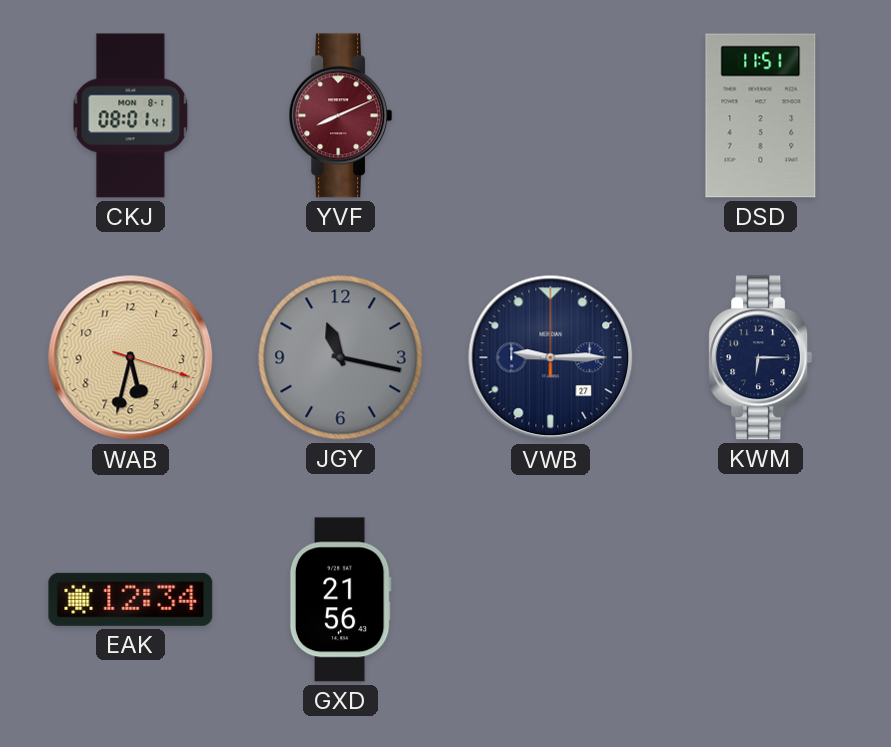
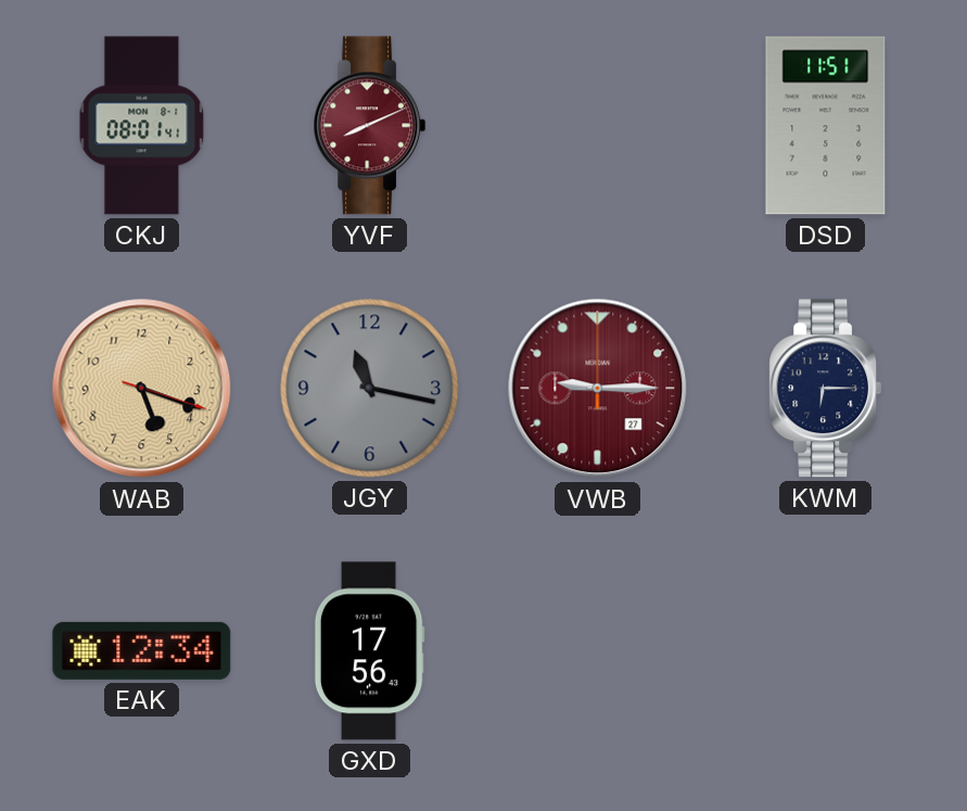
WAB: 5:32 -> 5:18
VWB dial: navy -> burgundy
GXD: 21:56 -> 17:56
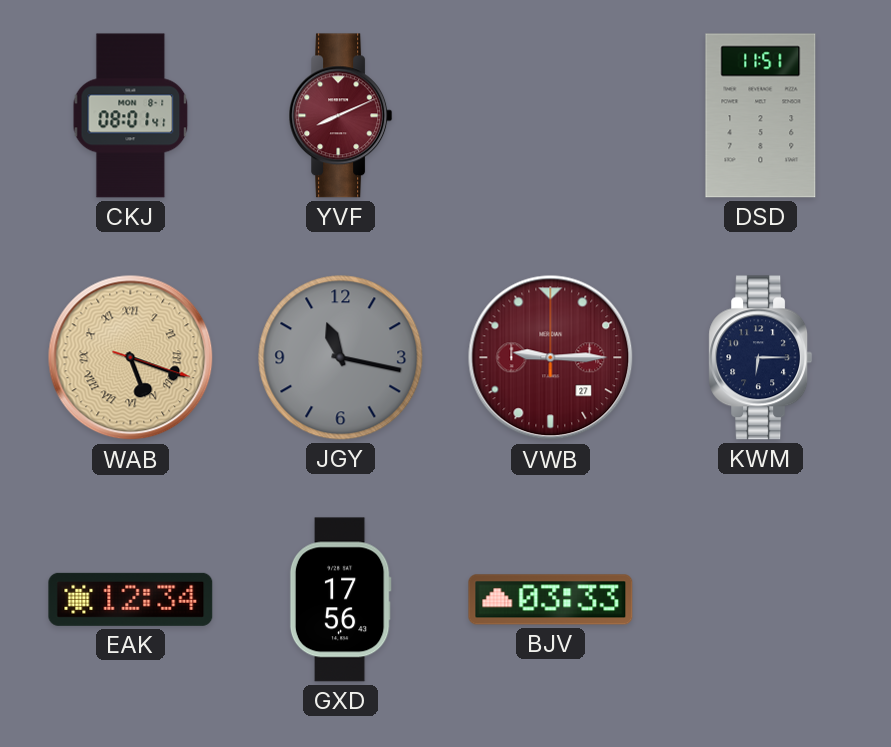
WAB numerals: Arabic -> Roman
BJV: none -> 03:33
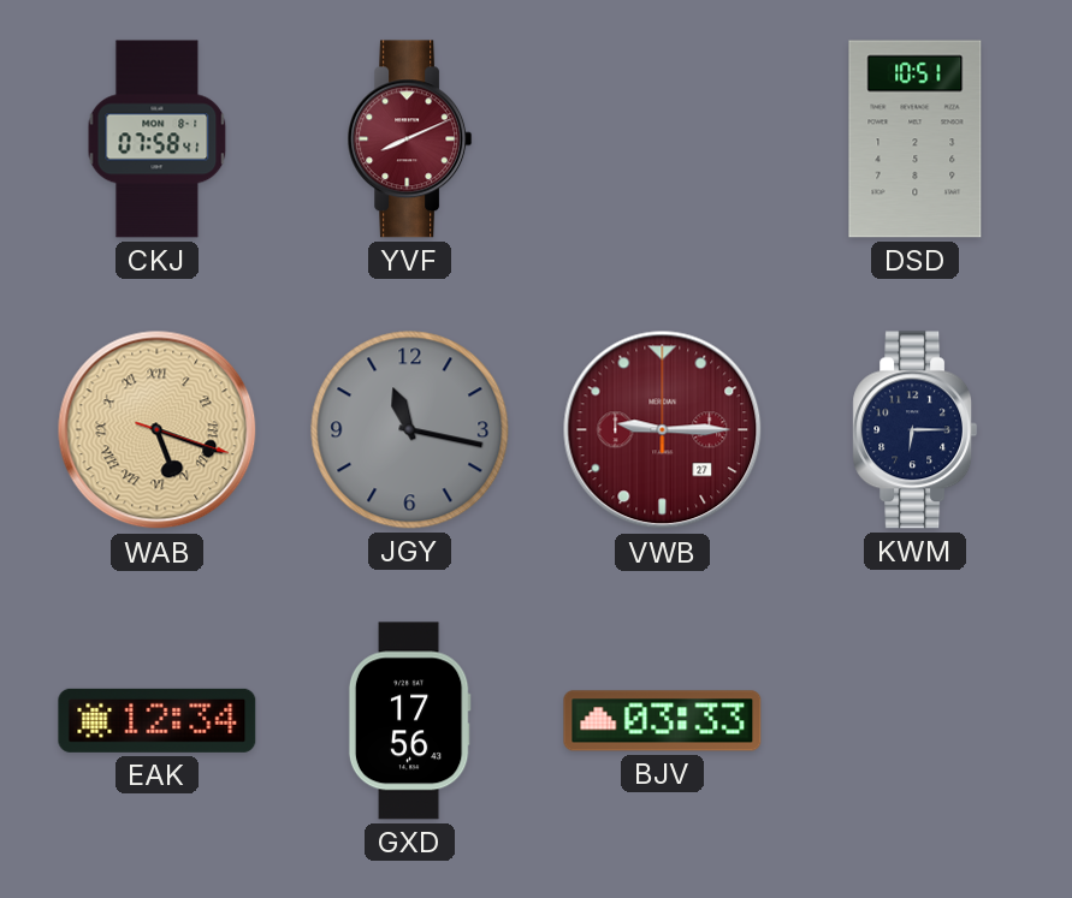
CKJ: 08:01 -> 07:58
DSD: 11:51 -> 10:51
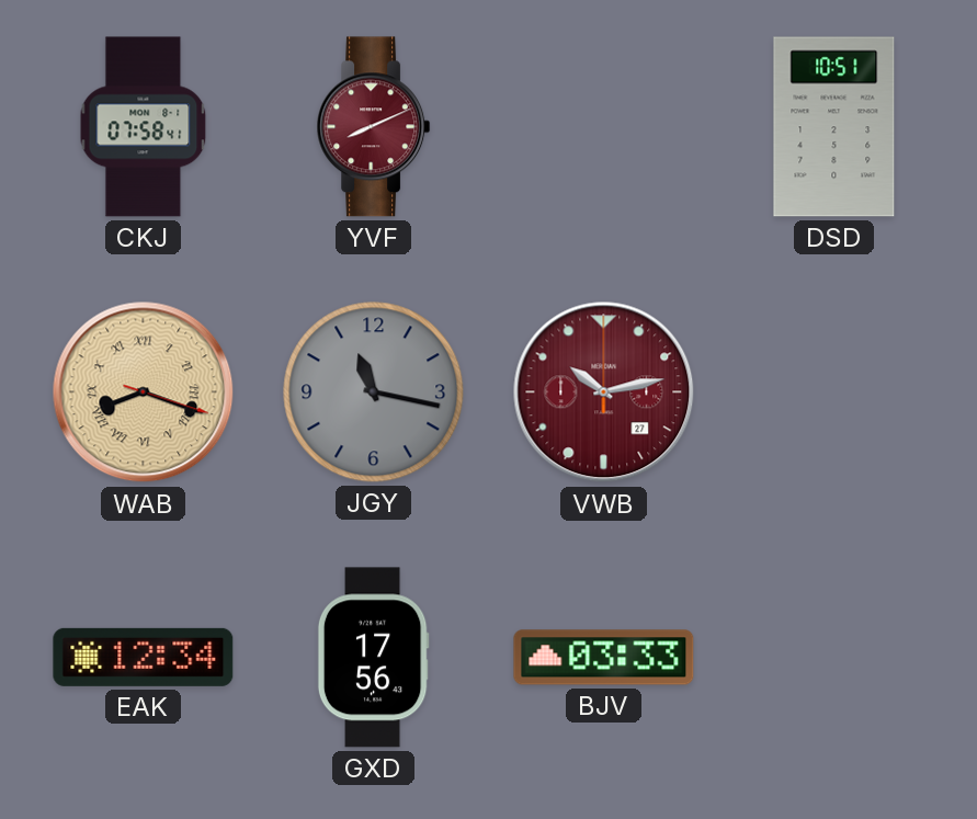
WAB: 5:18 -> 8:18
VWB: 9:15 -> 10:13
KWM: 6:15 -> none
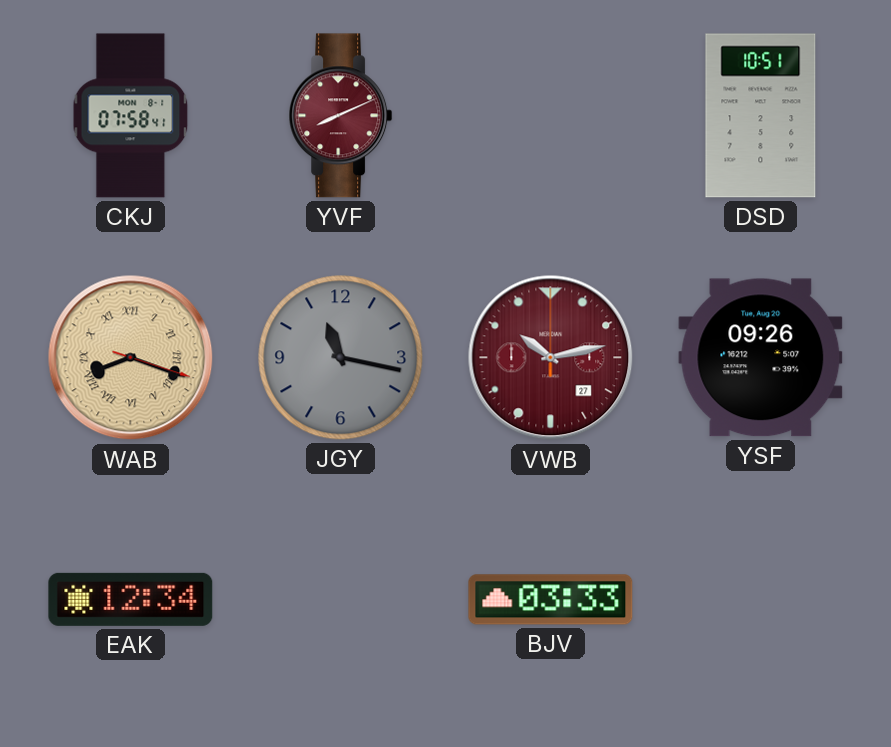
YSF: none -> 09:26
GXD: 17:56 -> none
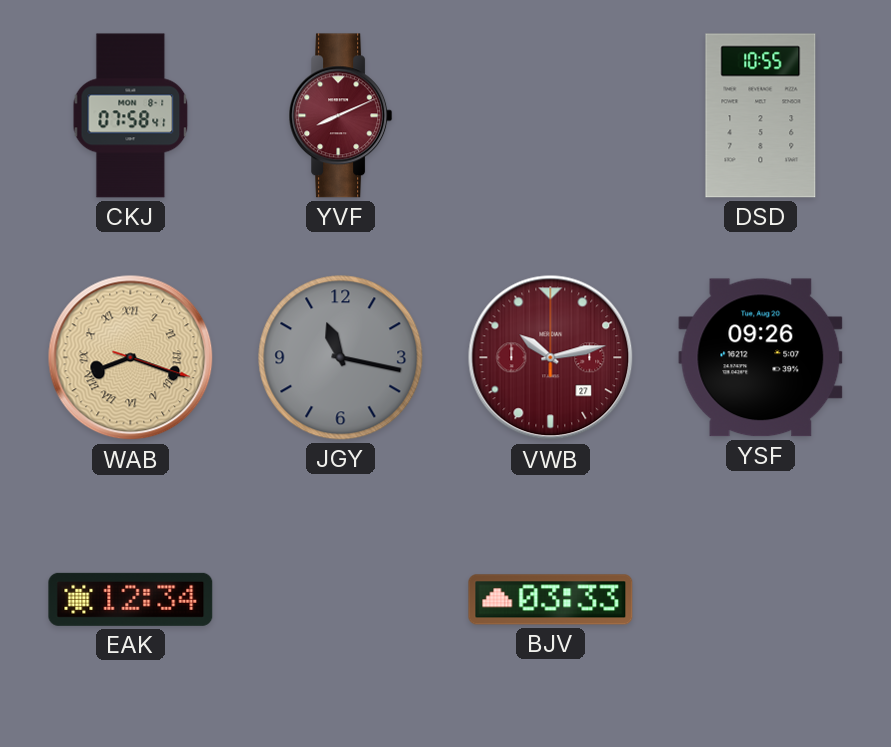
DSD: 10:51 -> 10:55
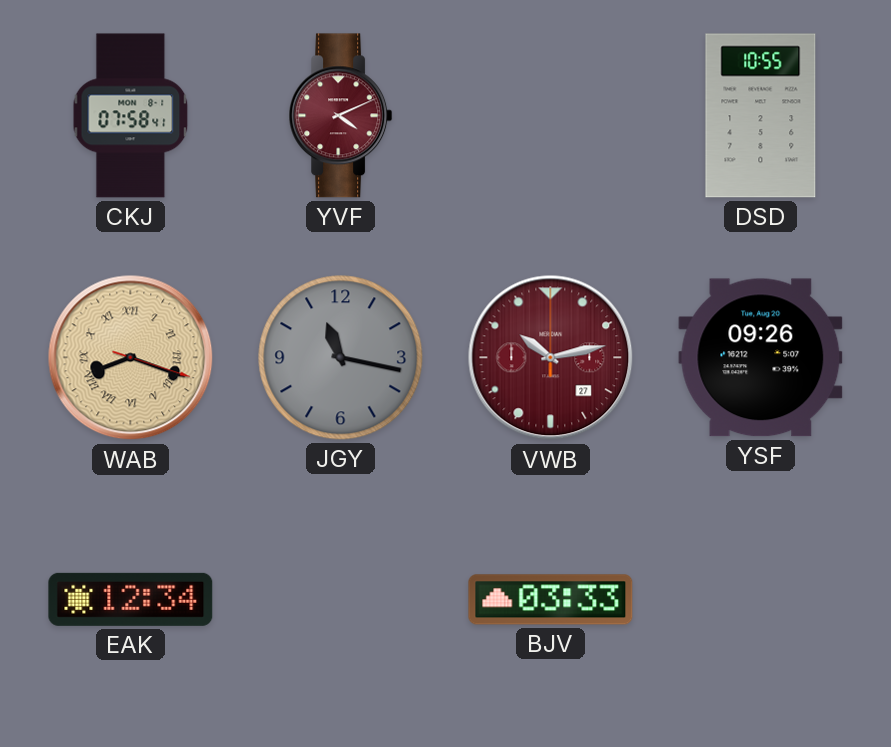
YVF: 8:11 -> 4:11
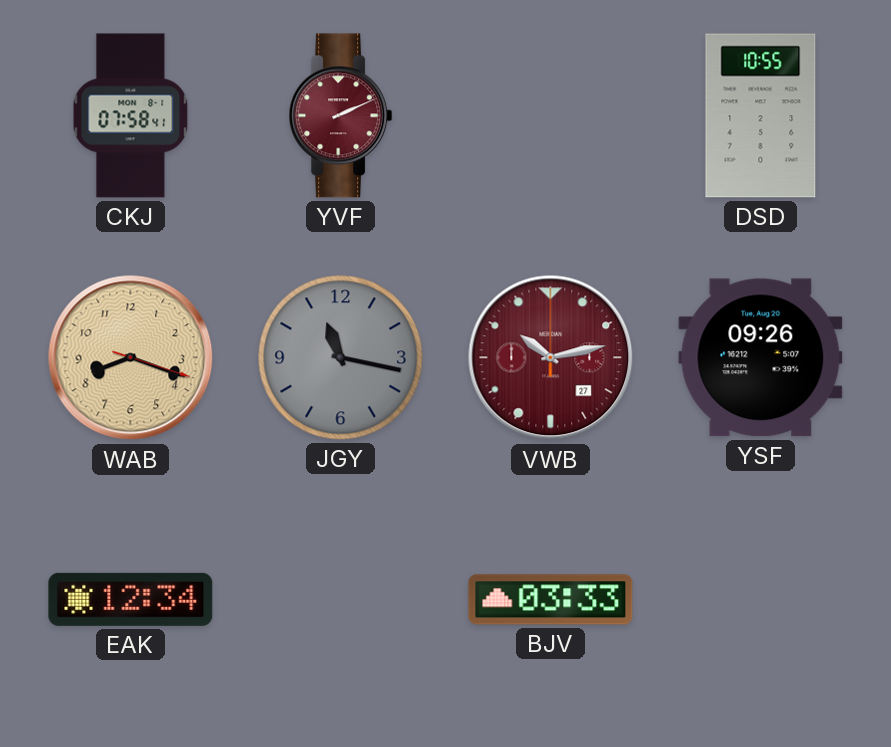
YVF: 4:11 -> 2:11
WAB numerals: Roman -> Arabic
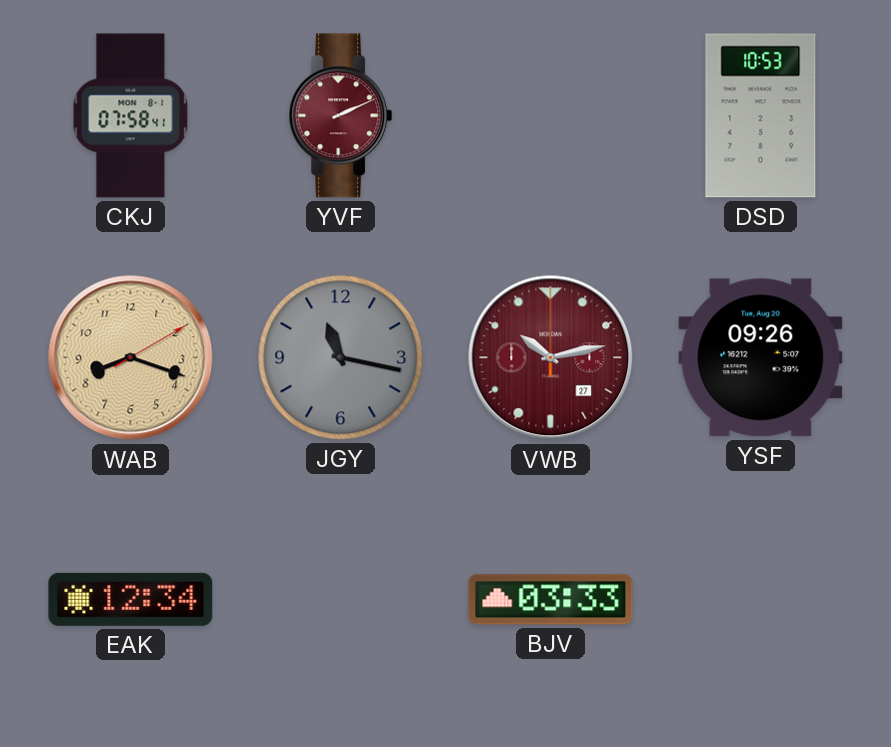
DSD: 10:55 -> 10:53
WAB: 8:18:18 -> 8:18:10
